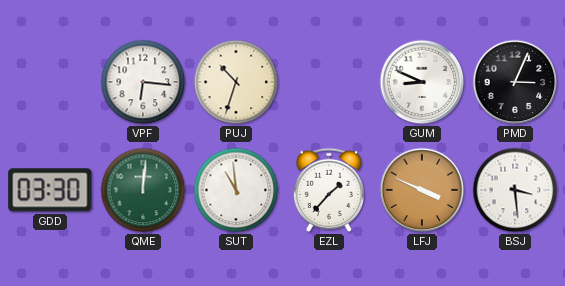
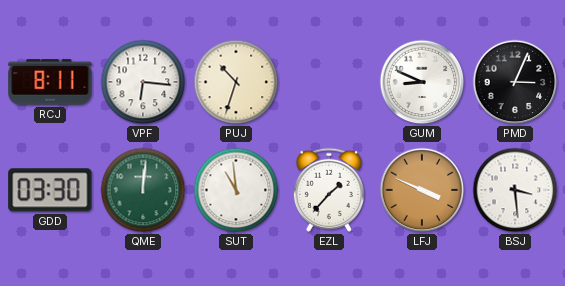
RCJ: none -> 8:11
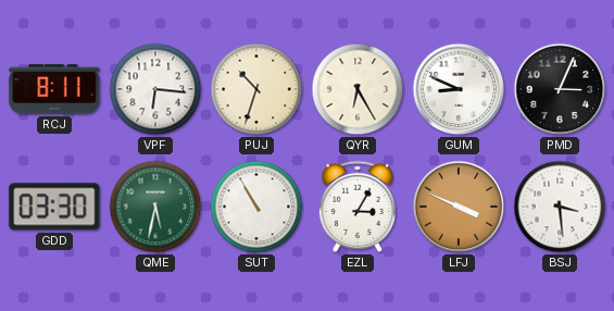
QYR: none -> 6:25
QME: 12:01 -> 5:32
SUT: 10:59 -> 10:55
EZL: 1:37 -> 3:05
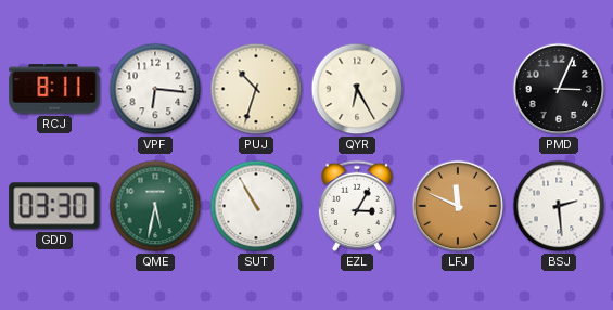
GUM: 8:49 -> none
LFJ: 3:49 -> 11:49
BSJ: 3:29 -> 2:29
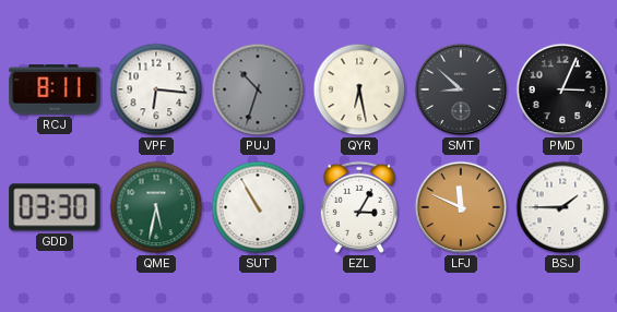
PUJ dial: cream -> grey
QYR: 6:25 -> 6:28
SMT: none -> 8:52
BSJ: 2:29 -> 1:45
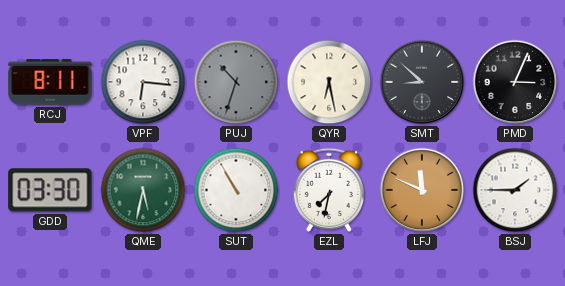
EZL: 3:05 -> 7:32
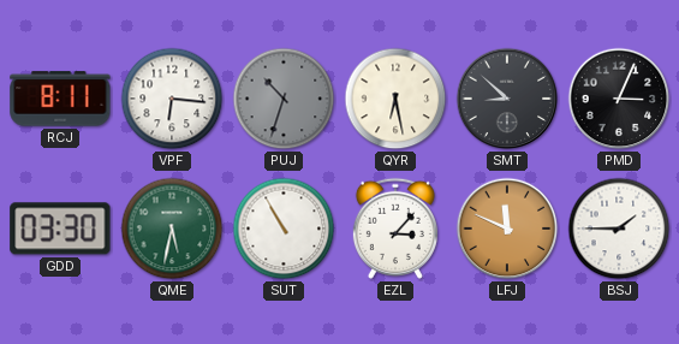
EZL: 7:32 -> 3:07
